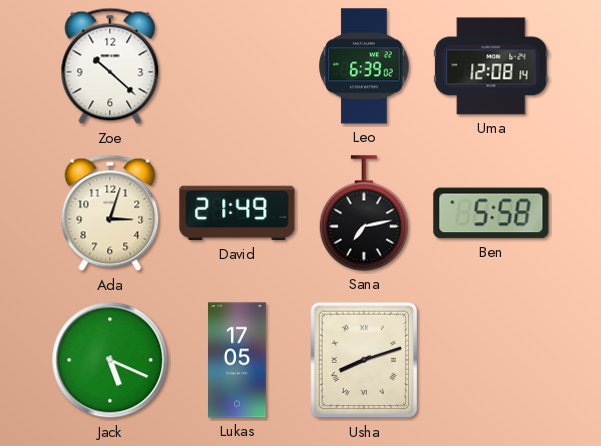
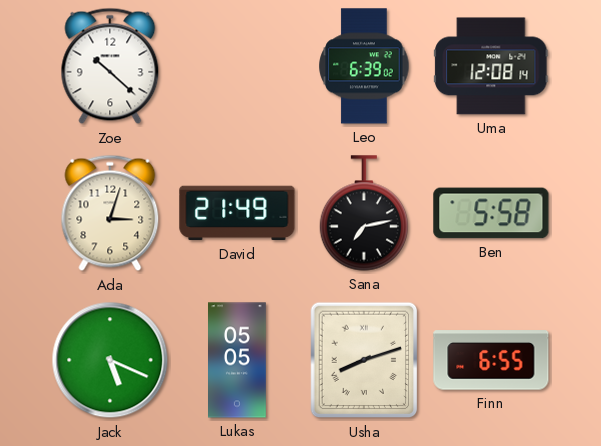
Lukas: 17:05 -> 05:05
Finn: none -> 6:55
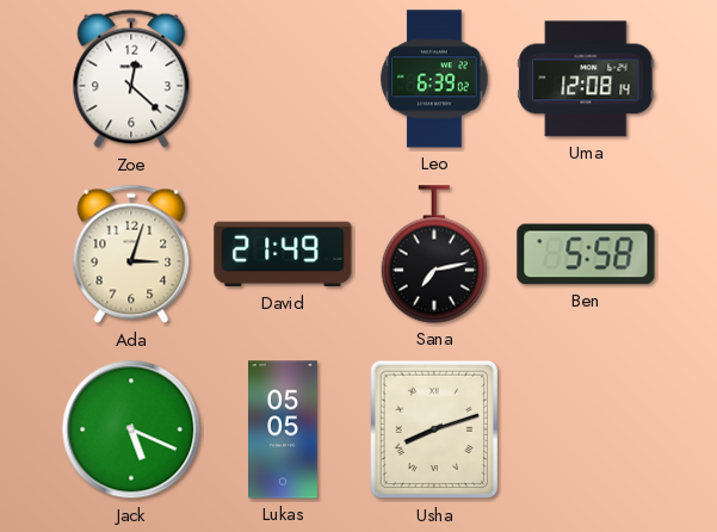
Zoe: 10:22 -> 12:22
Finn: 6:55 -> none
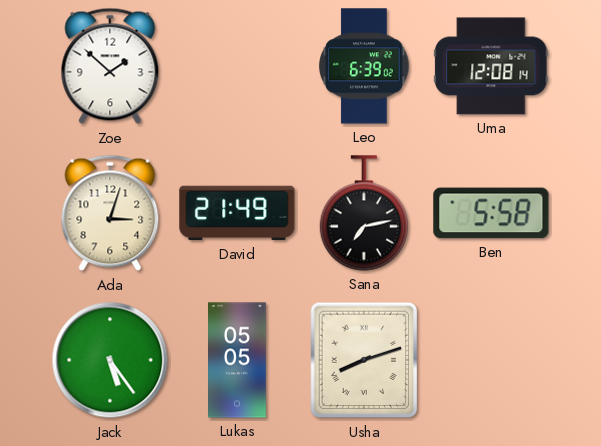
Zoe: 12:22 -> 1:52
Jack: 5:19 -> 5:24
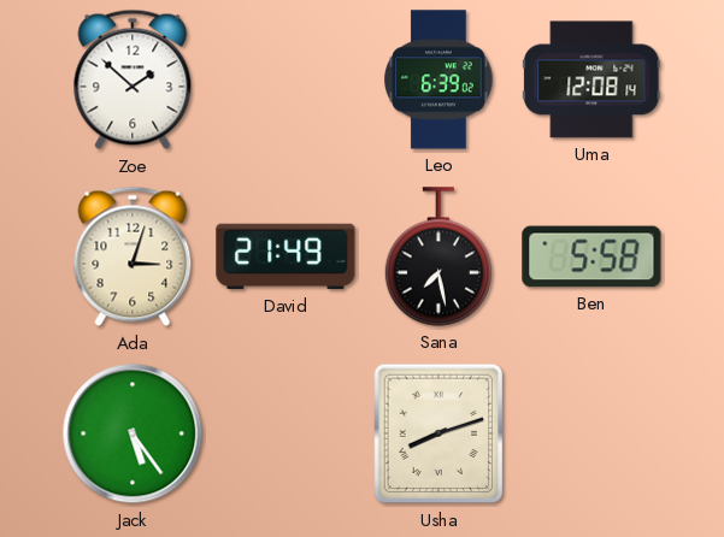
Sana: 7:13 -> 7:28
Lukas: 05:05 -> none
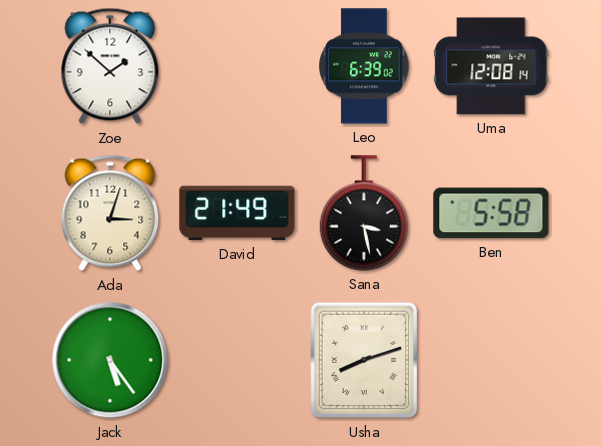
Sana: 7:28 -> 3:28
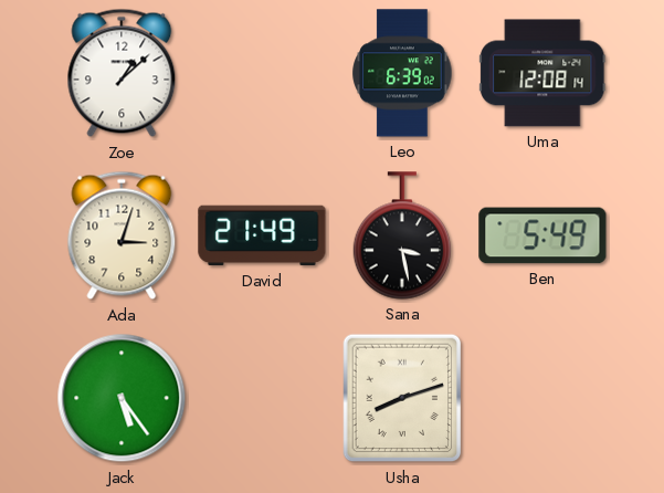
Zoe: 1:52 -> 1:08
Ben: 5:58 -> 5:49
